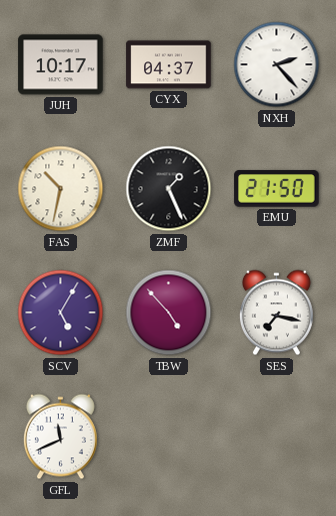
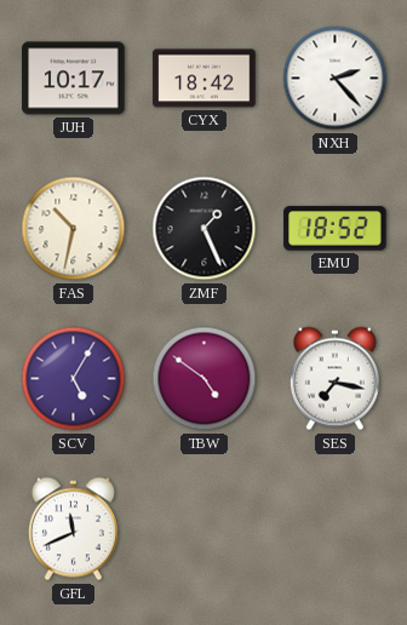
CYX: 04:37 -> 18:42
EMU: 21:50 -> 18:52
TBW: 4:53 -> 4:51
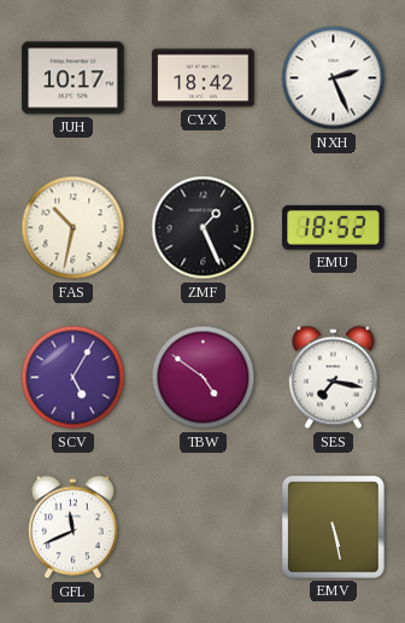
NXH: 2:23 -> 2:26
EMV: none -> 5:28
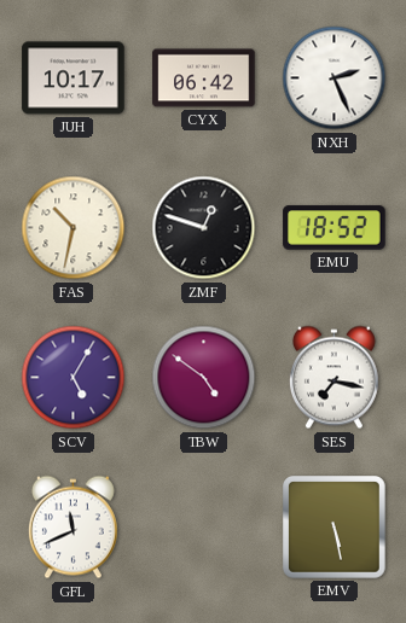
CYX: 18:42 -> 06:42
ZMF: 1:26 -> 12:48
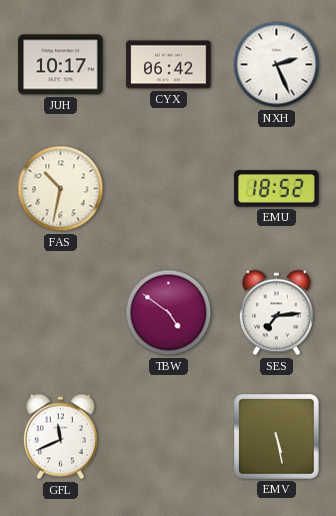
ZMF: 12:48 -> none
SCV: 5:05 -> none
SES: 7:17 -> 7:14
